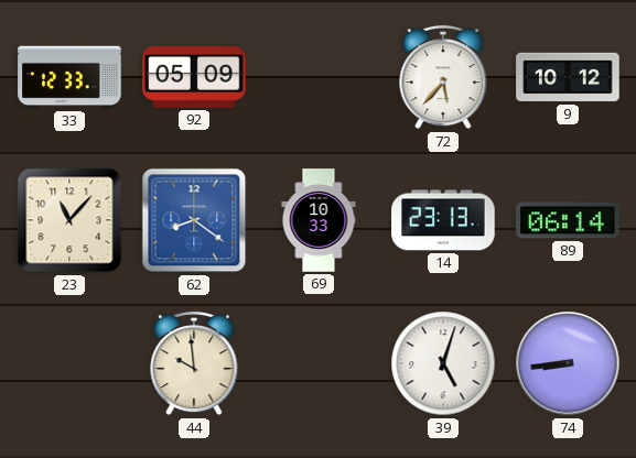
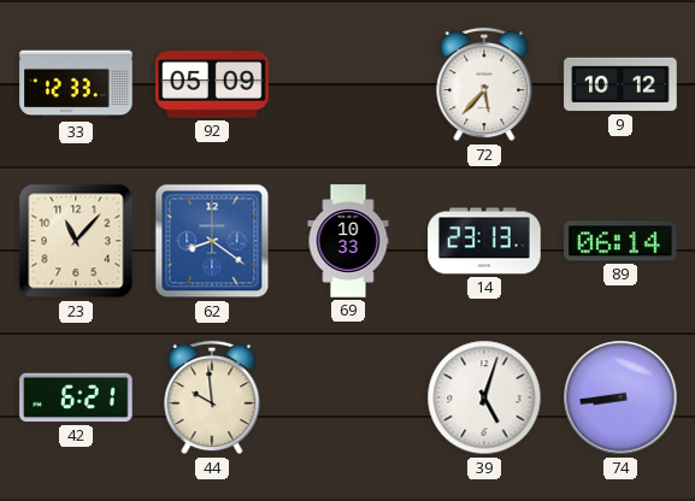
42: none -> 6:21
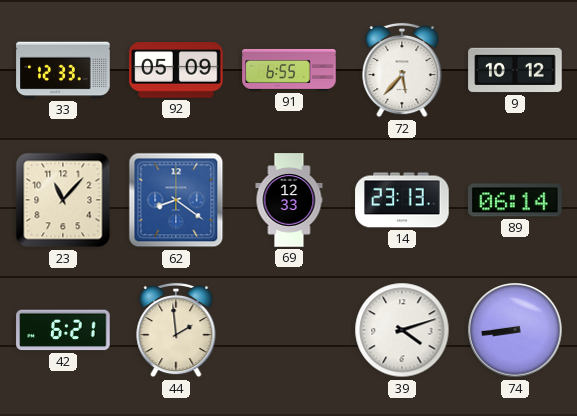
91: none -> 6:55
69: 10:33 -> 12:33
44: 9:59 -> 1:59
39: 5:03 -> 4:12
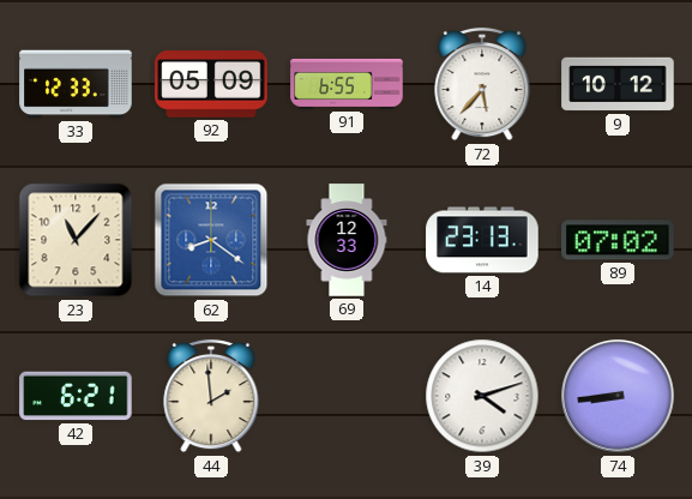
89: 06:14 -> 07:02
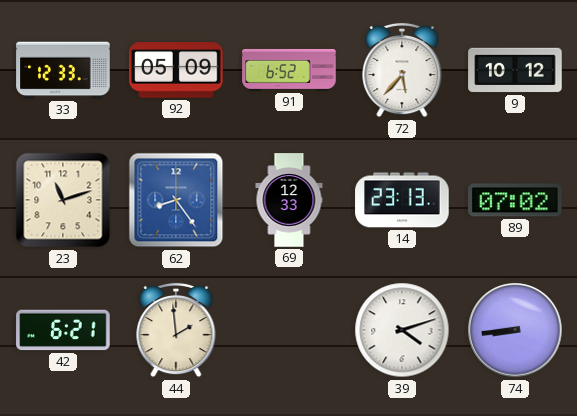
91: 6:55 -> 6:52
23: 11:07 -> 11:12
62: 8:21 -> 8:24
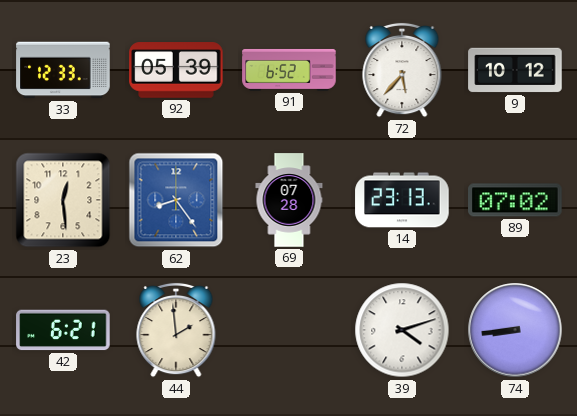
92: 05:09 -> 05:39
23: 11:12 -> 12:29
69: 12:33 -> 07:28
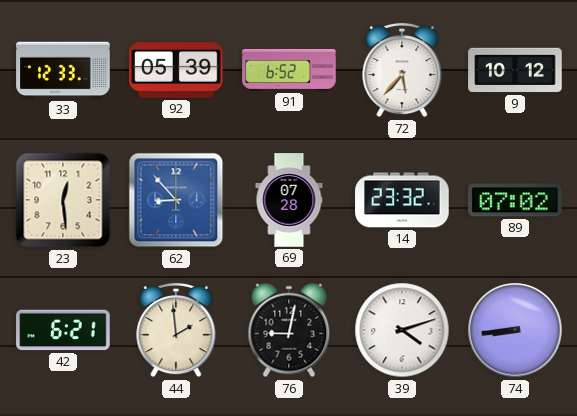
62: 8:24 -> 8:53
14: 23:13 -> 23:32
76: none -> 9:02
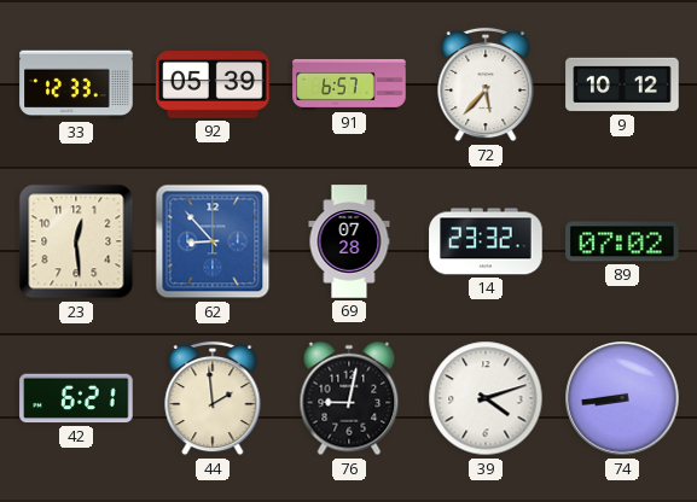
91: 6:52 -> 6:57
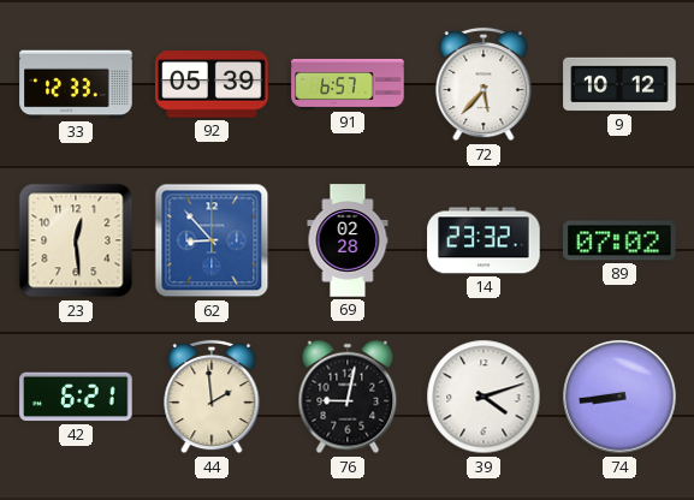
69: 07:28 -> 02:28
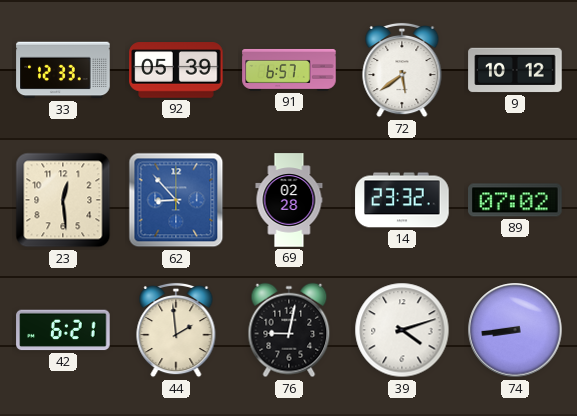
72: 5:37 -> 5:39
